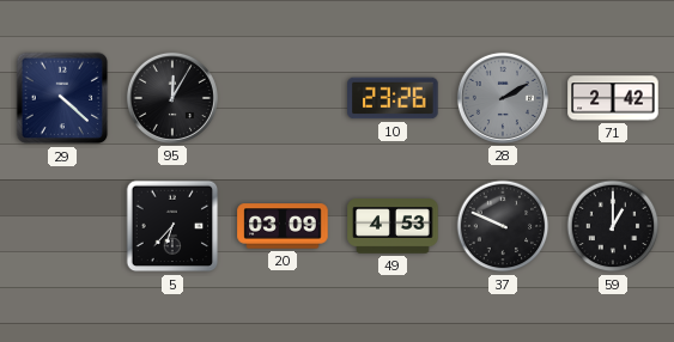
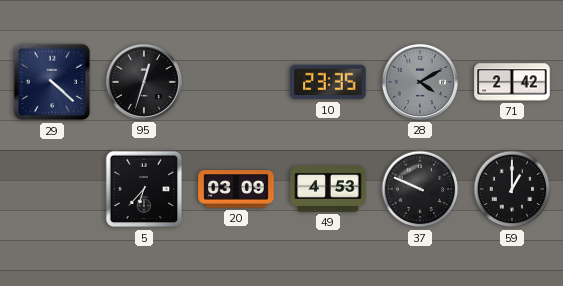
95: 12:05 -> 12:33
10: 23:26 -> 23:35
28: 2:10 -> 4:10
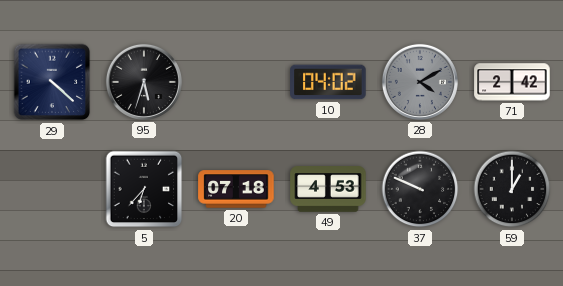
95: 12:33 -> 5:33
10: 23:35 -> 04:02
20: 03:09 -> 07:18
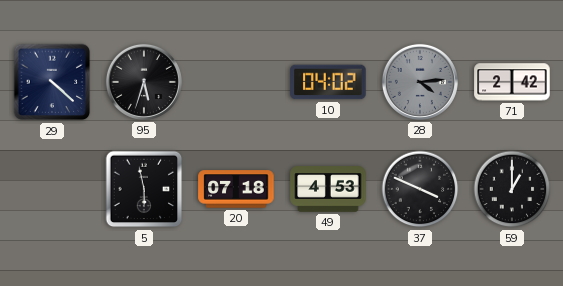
28: 4:10 -> 4:14
5: 6:37 -> 5:58
37: 9:49 -> 3:49
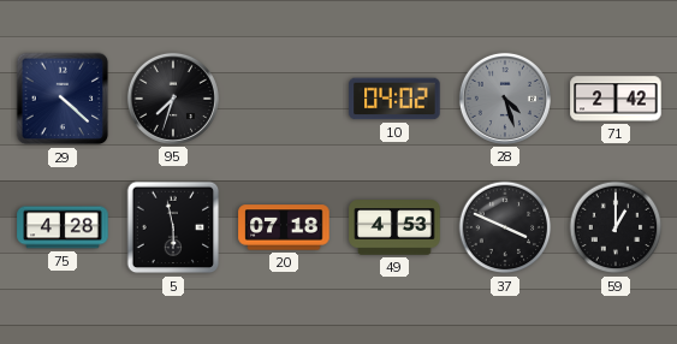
95: 5:33 -> 7:33
28: 4:14 -> 4:27
75: none -> 4:28
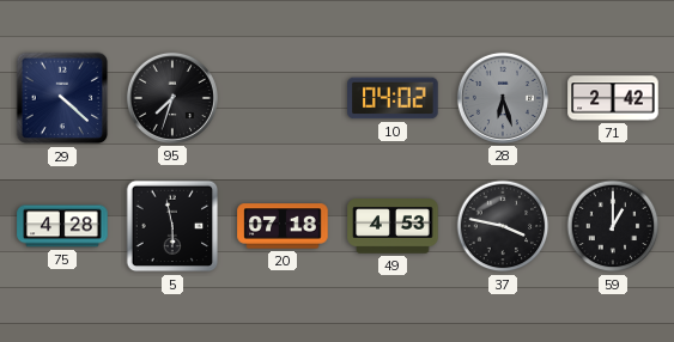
28: 4:27 -> 6:27
37: 3:49 -> 3:47
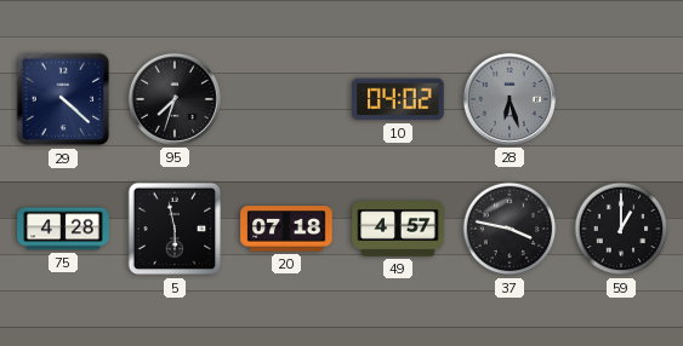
71: 2:42 -> none
49: 4:53 -> 4:57
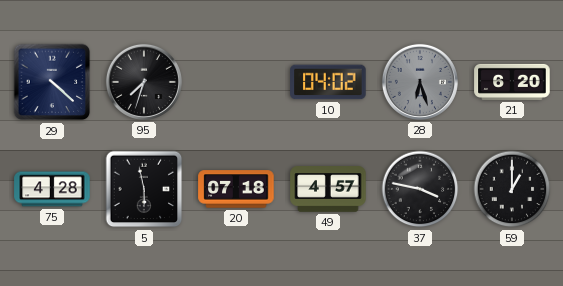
21: none -> 6:20
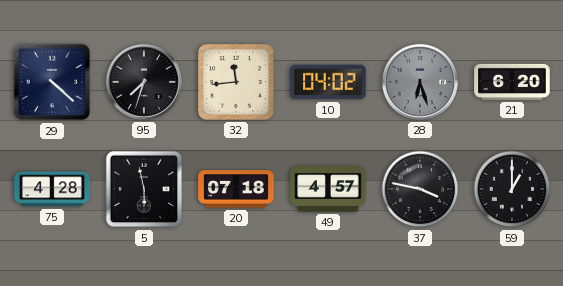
32: none -> 11:44
